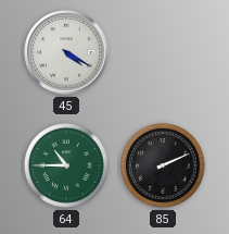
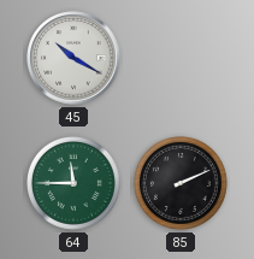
45: 4:20 -> 10:20
64: 10:45 -> 11:45
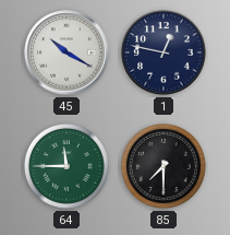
1: none -> 12:47
85: 2:11 -> 7:30
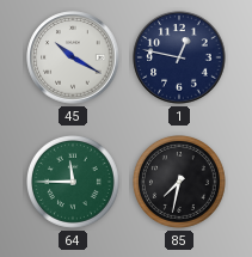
85: 7:30 -> 7:32
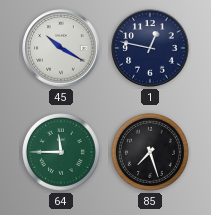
85: 7:32 -> 7:27
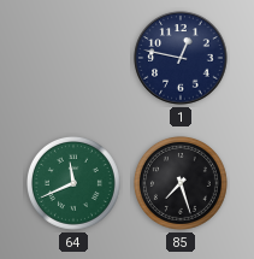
45: 10:20 -> none
64: 11:45 -> 11:41
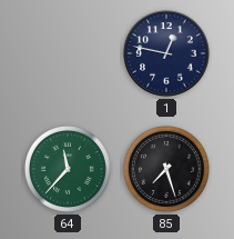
64: 11:41 -> 11:37
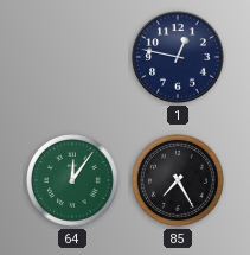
64: 11:37 -> 12:06
85: 7:27 -> 7:25
